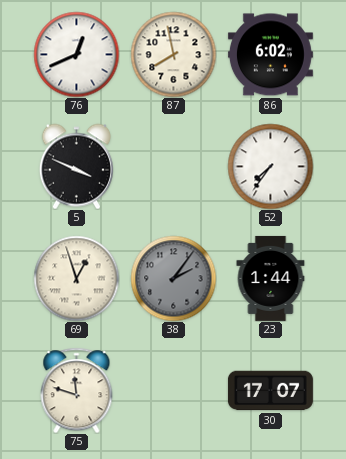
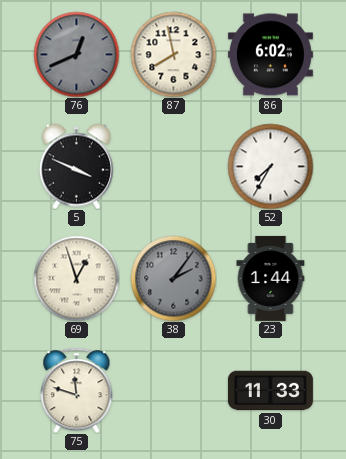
76 dial: white -> grey
52: 7:36 -> 7:35
30: 17:07 -> 11:33
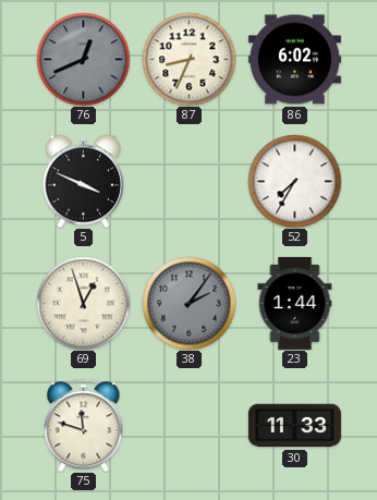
87: 7:58 -> 8:34
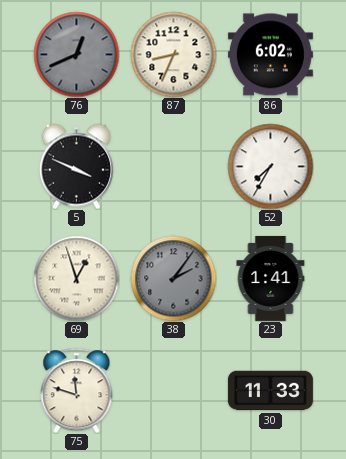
23: 1:44 -> 1:41
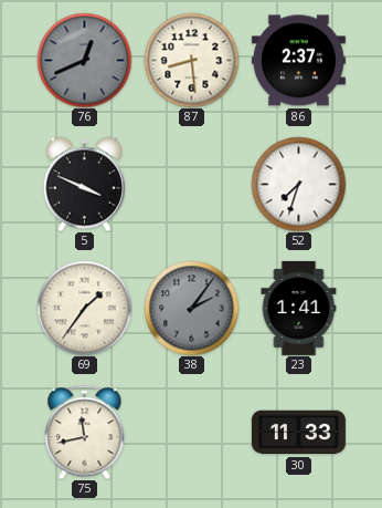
87: 8:34 -> 8:29
86: 6:02 -> 2:37
52: 7:35 -> 7:33
69: 12:57 -> 1:36
75: 11:48 -> 11:43
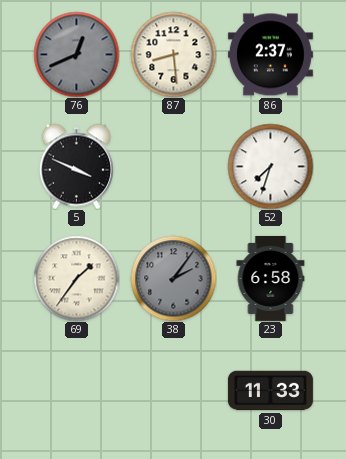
23: 1:41 -> 6:58
75: 11:43 -> none
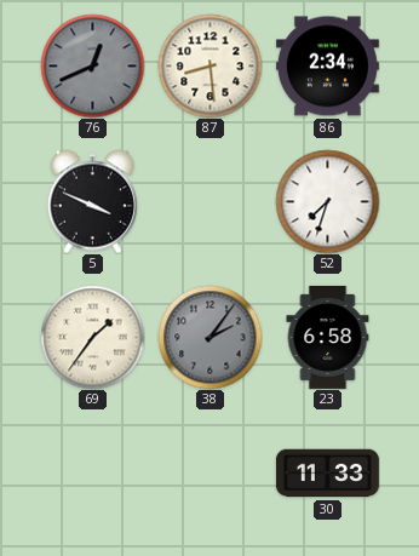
86: 2:37 -> 2:34
